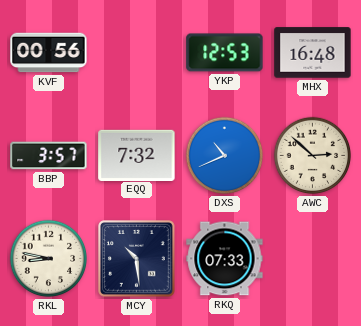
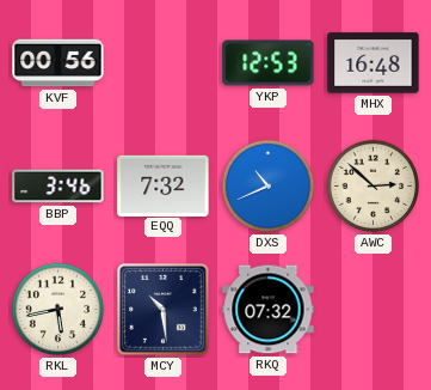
BBP: 3:57 -> 3:46
RKL: 8:47 -> 5:43
RKQ: 07:33 -> 07:32
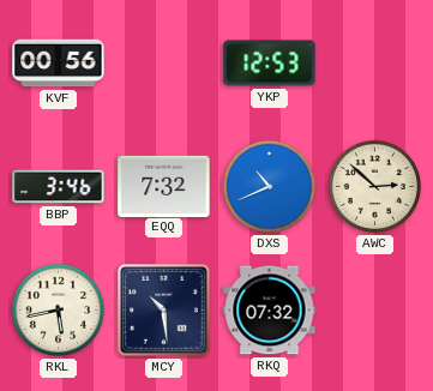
MHX: 16:48 -> none
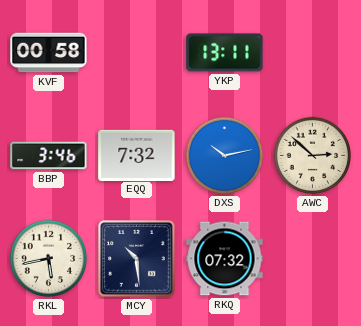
KVF: 00:56 -> 00:58
YKP: 12:53 -> 13:11
DXS: 10:41 -> 10:13
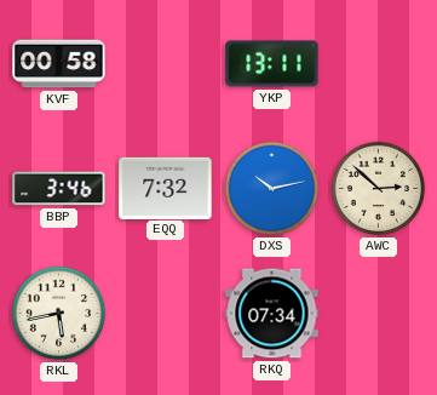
MCY: 10:29 -> none
RKQ: 07:32 -> 07:34
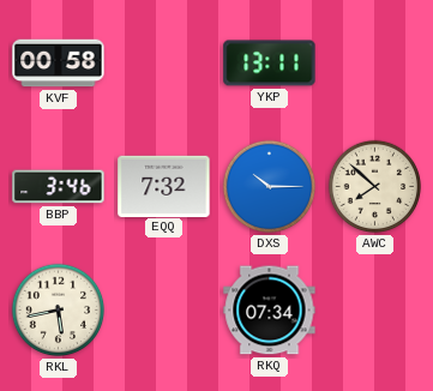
DXS: 10:13 -> 10:15
AWC: 2:52 -> 7:52
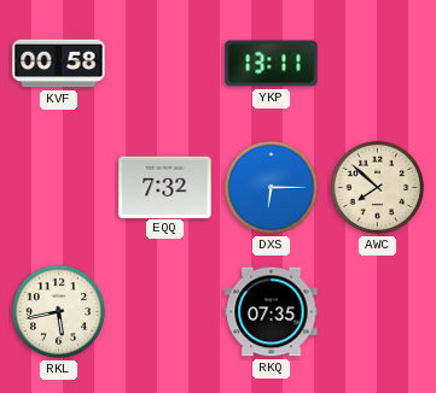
BBP: 3:46 -> none
DXS: 10:15 -> 6:15
RKQ: 07:34 -> 07:35
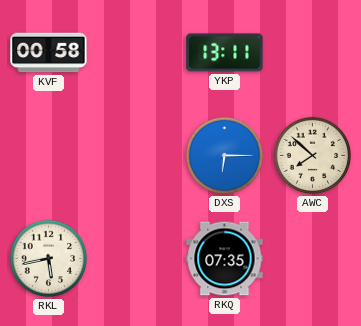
EQQ: 7:32 -> none
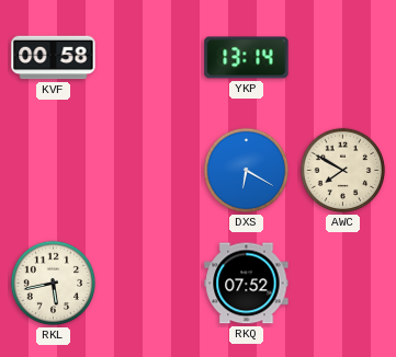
YKP: 13:11 -> 13:14
DXS: 6:15 -> 6:20
AWC: 7:52 -> 7:50
RKQ: 07:35 -> 07:52
